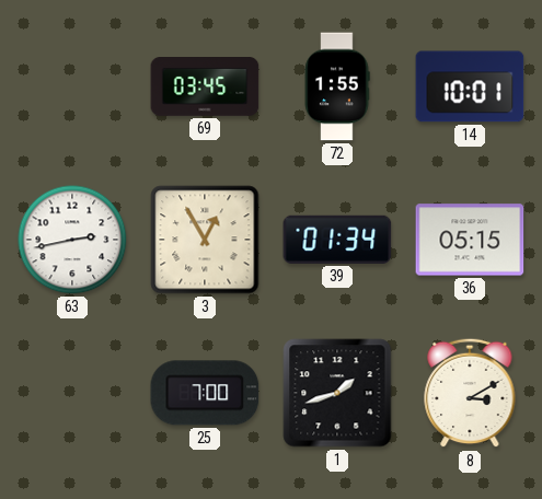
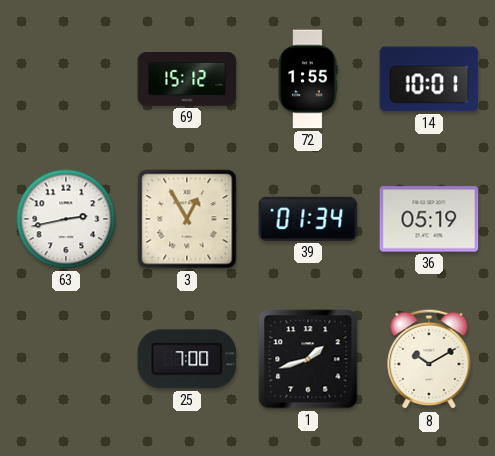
69: 03:45 -> 15:12
36: 05:15 -> 05:19
8: 3:10 -> 10:10
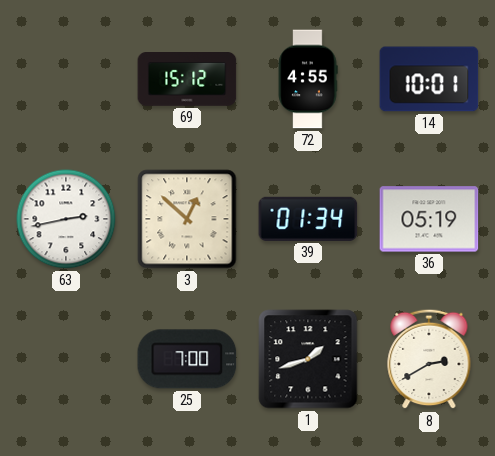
72: 1:55 -> 4:55
3: 12:55 -> 12:52
8: 10:10 -> 2:40
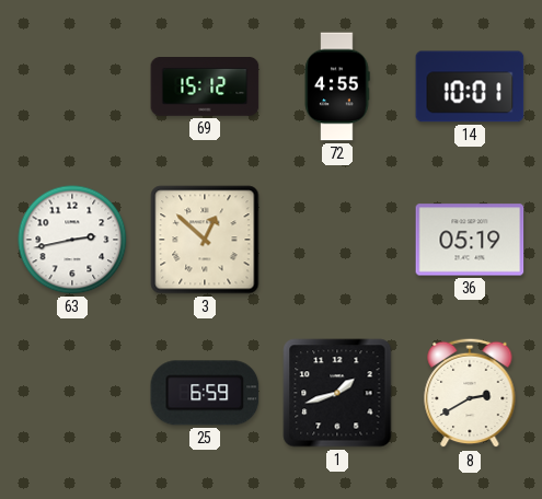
39: 01:34 -> none
25: 7:00 -> 6:59
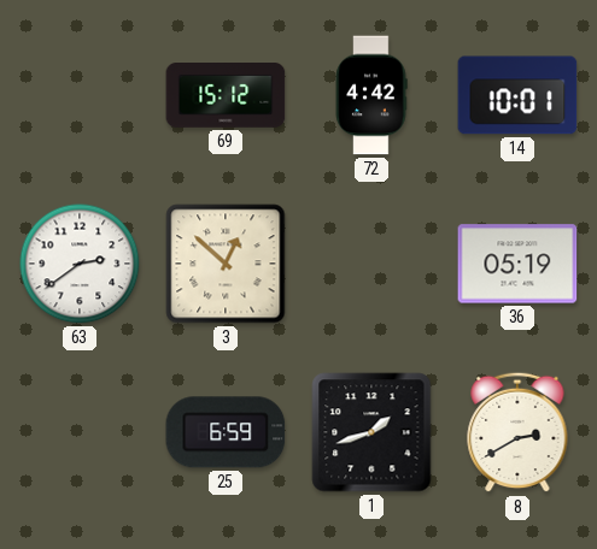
72: 4:55 -> 4:42
63: 2:43 -> 2:39
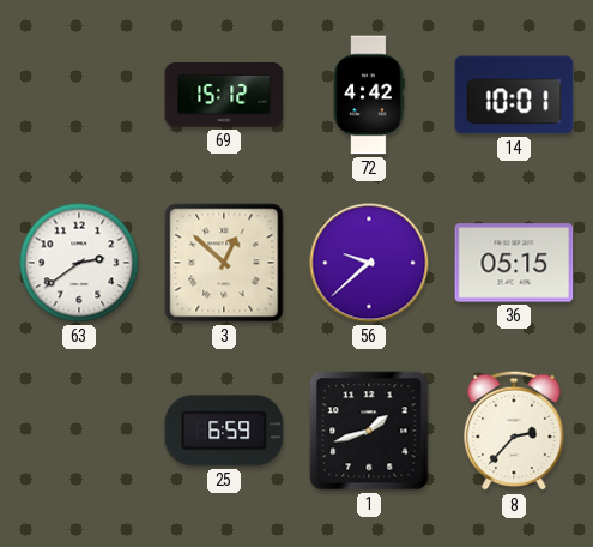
56: none -> 9:38
36: 05:19 -> 05:15
8: 2:40 -> 2:37
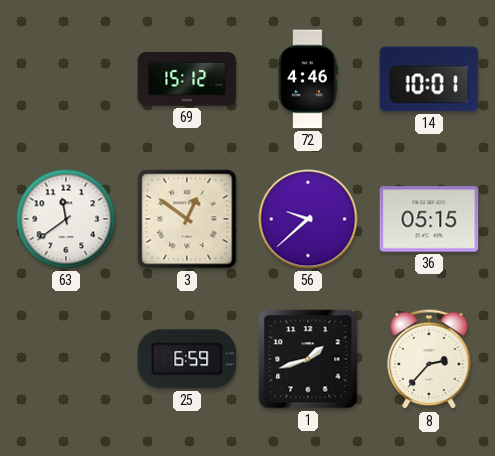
72: 4:42 -> 4:46
63: 2:39 -> 11:39
3: 12:52 -> 12:51
